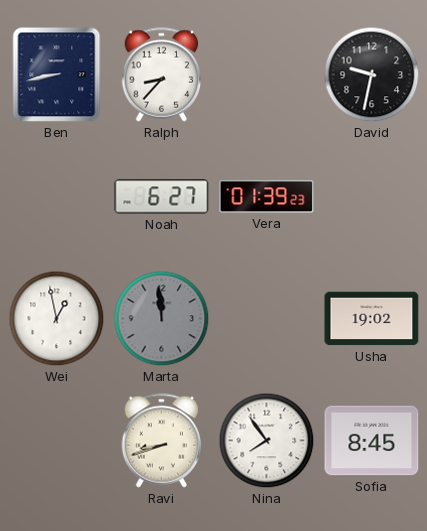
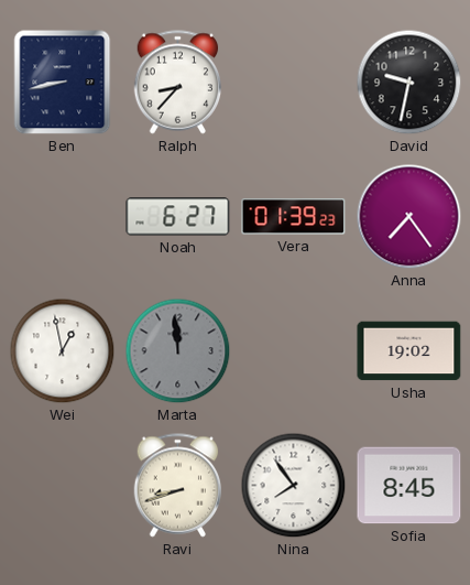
Anna: none -> 7:24
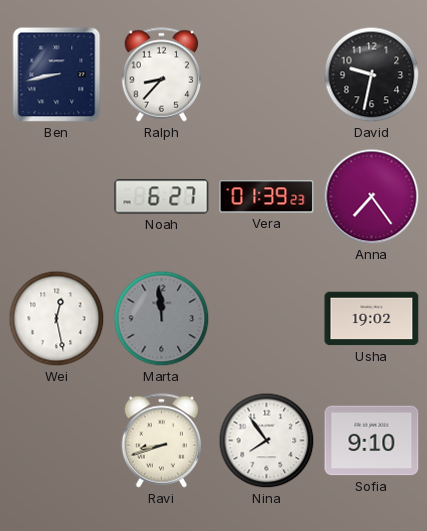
Wei: 12:58 -> 12:28
Sofia: 8:45 -> 9:10
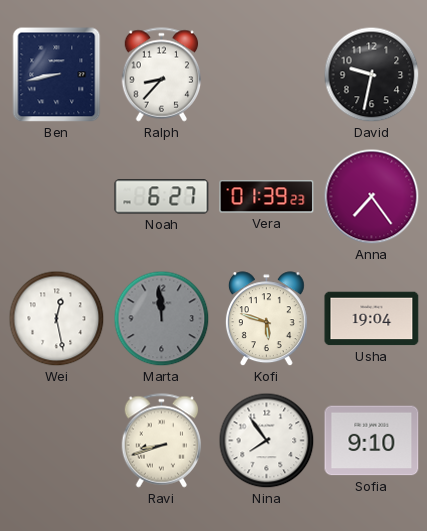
Kofi: none -> 5:48
Usha: 19:02 -> 19:04
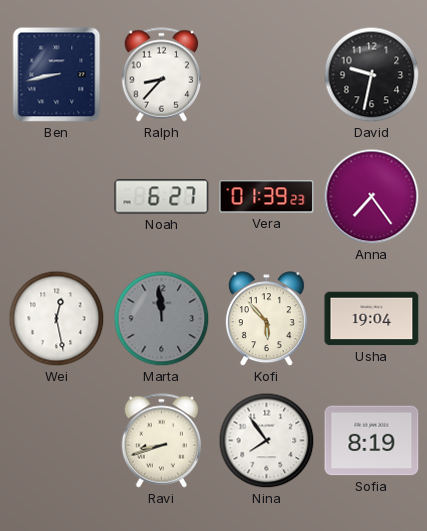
Kofi: 5:48 -> 5:53
Sofia: 9:10 -> 8:19
